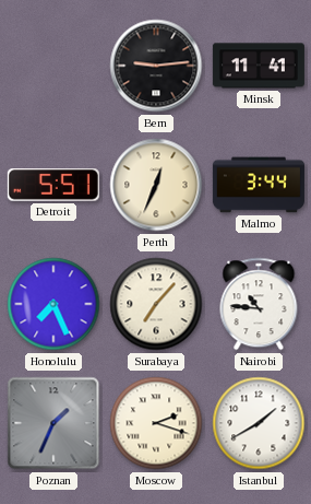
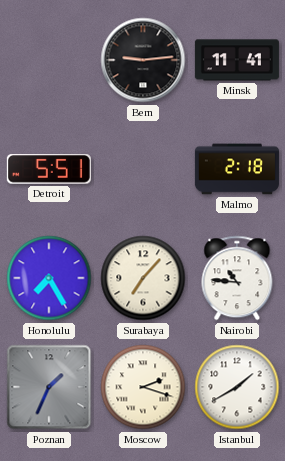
Perth: 12:34 -> none
Malmo: 3:44 -> 2:18
Honolulu: 7:26 -> 7:25
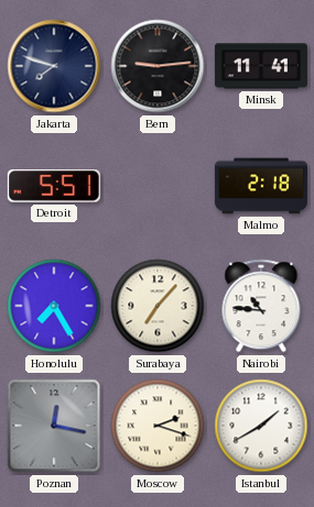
Jakarta: none -> 7:48
Poznan: 1:34 -> 12:17
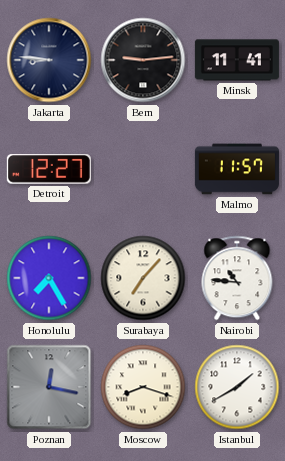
Jakarta: 7:48 -> 8:46
Detroit: 5:51 -> 12:27
Malmo: 2:18 -> 11:57
Moscow: 2:18 -> 8:18
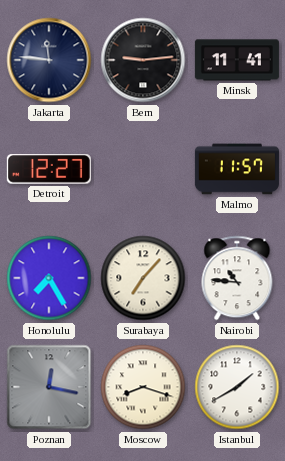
Jakarta: 8:46 -> 11:46
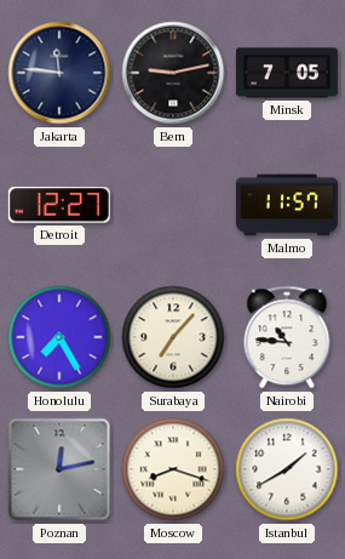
Bern: 9:14 -> 9:13
Minsk: 11:41 -> 7:05
Poznan: 12:17 -> 12:13
